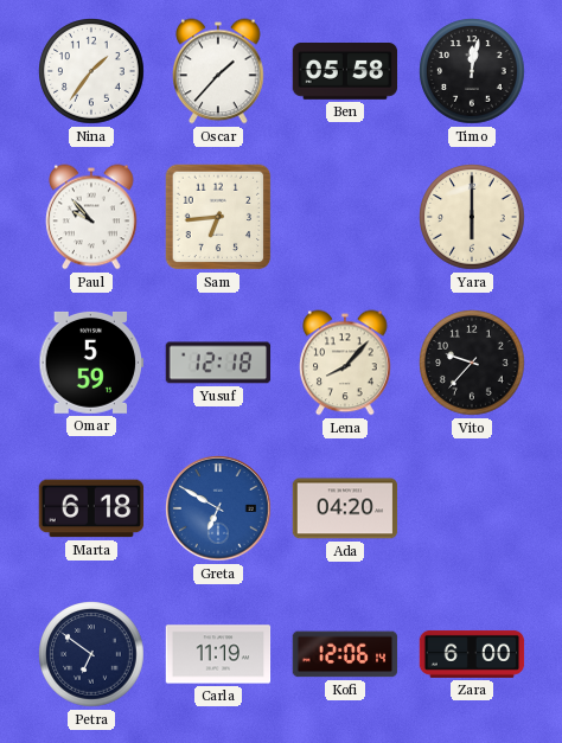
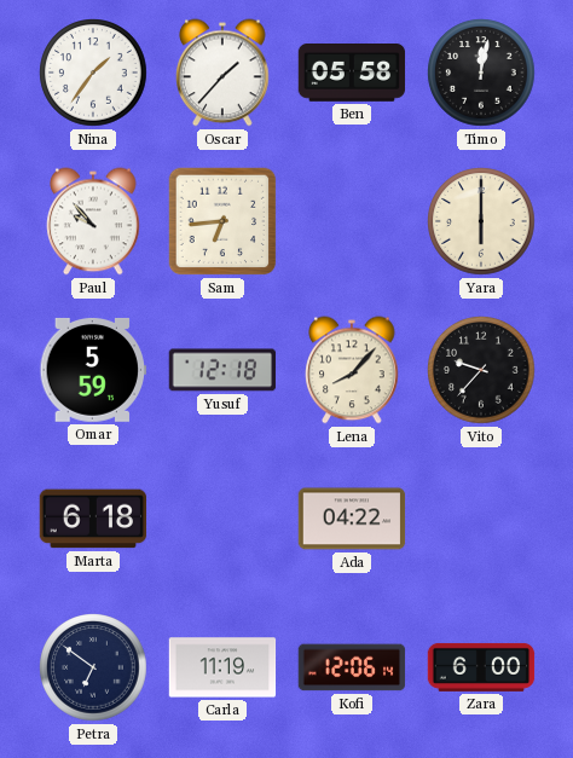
Greta: 6:50 -> none
Ada: 04:20 -> 04:22
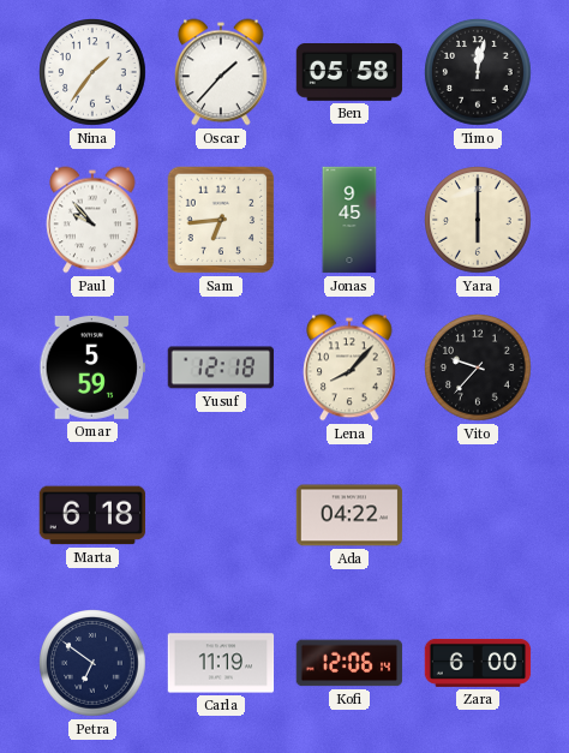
Jonas: none -> 9:45
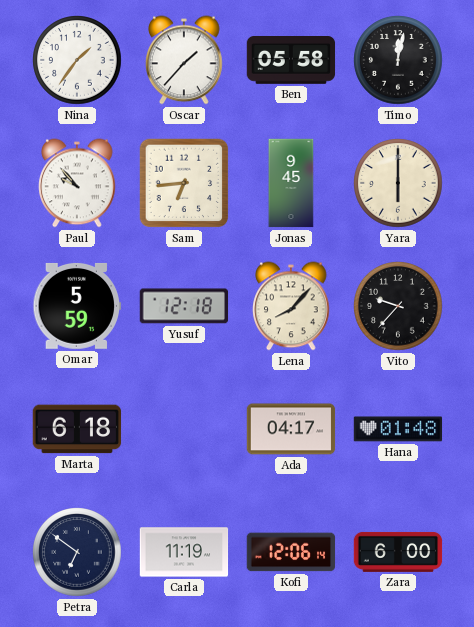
Ada: 04:22 -> 04:17
Hana: none -> 01:48
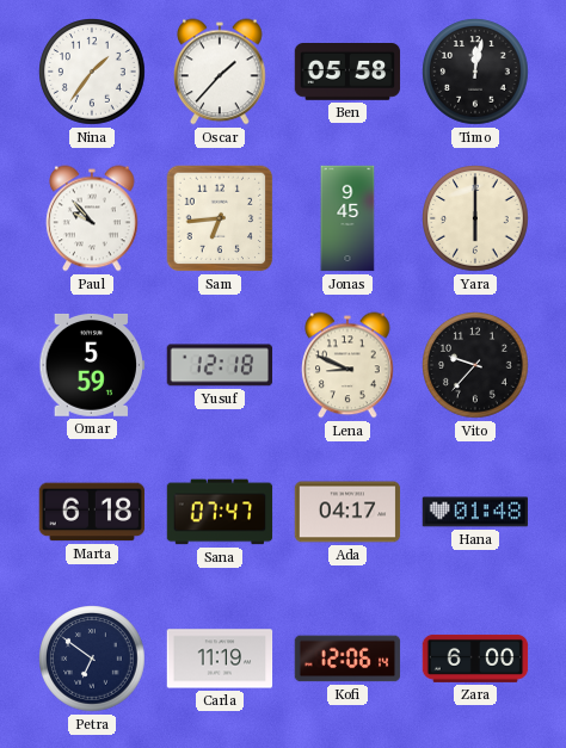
Lena: 8:07 -> 8:49
Sana: none -> 07:47
